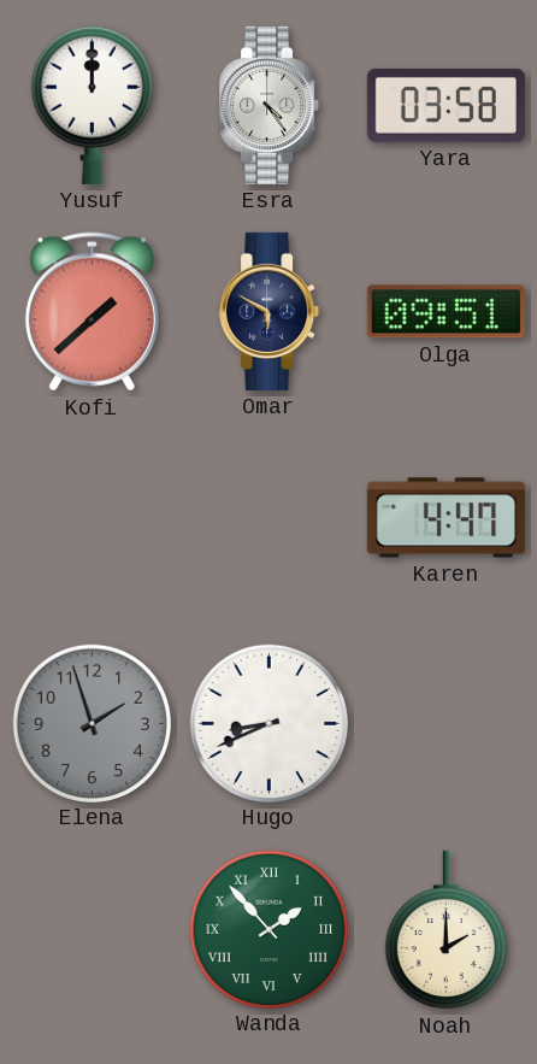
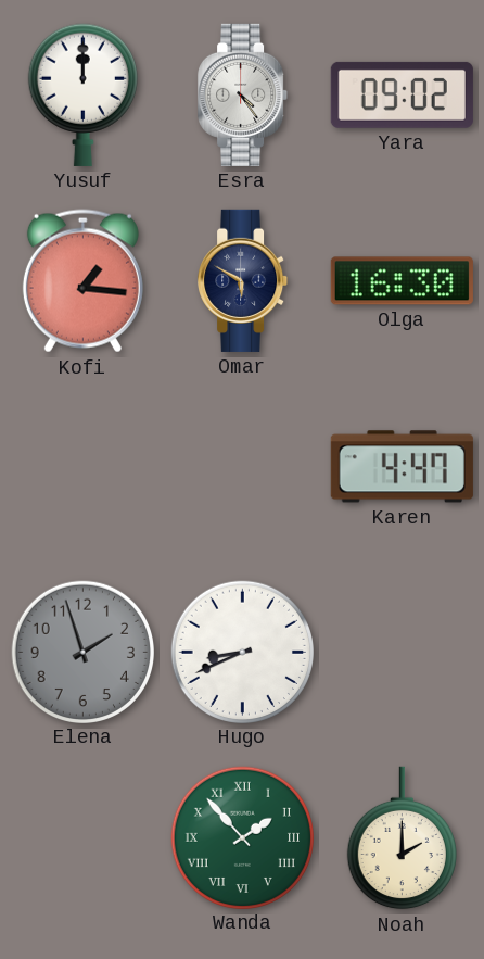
Yara: 03:58 -> 09:02
Kofi: 1:38 -> 1:16
Olga: 09:51 -> 16:30
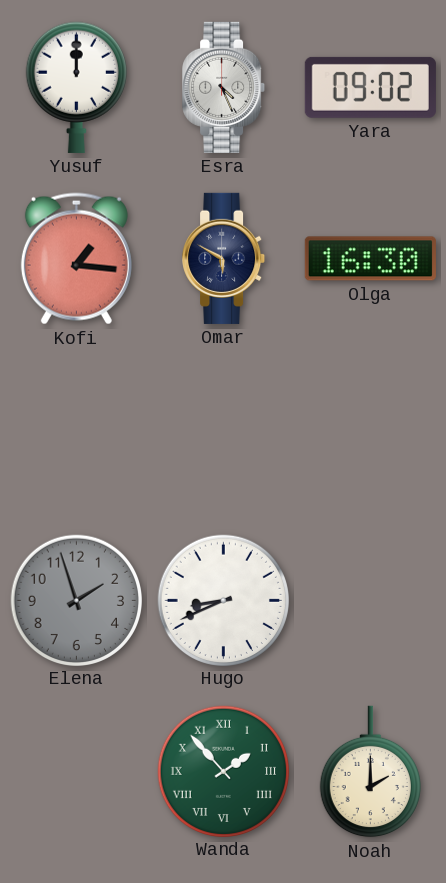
Esra: 4:24 -> 4:26
Karen: 4:47 -> none
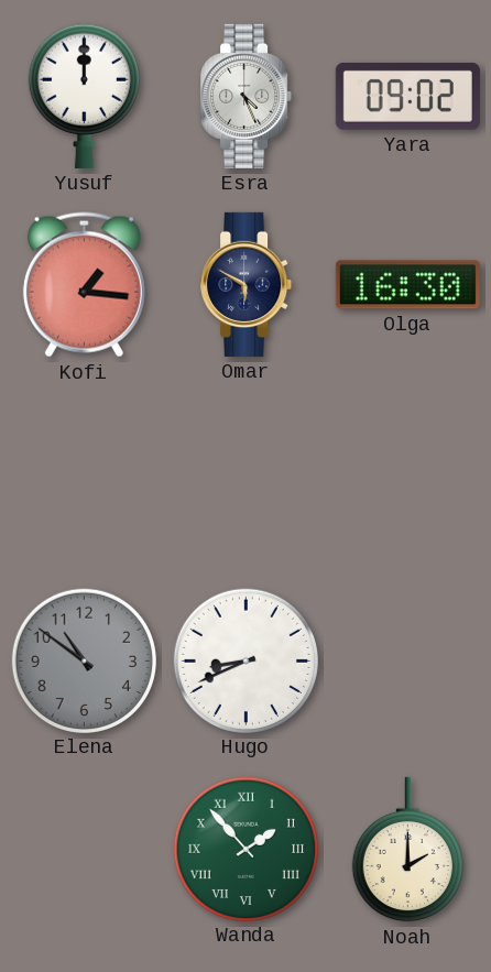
Elena: 1:57 -> 10:51
